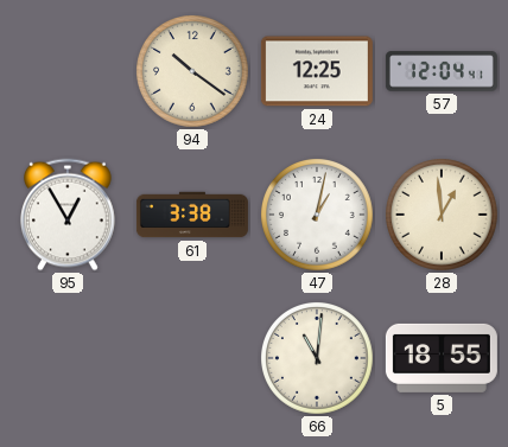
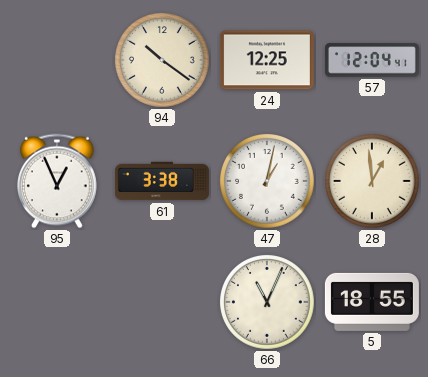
95: 12:55 -> 12:56
66: 11:01 -> 11:04
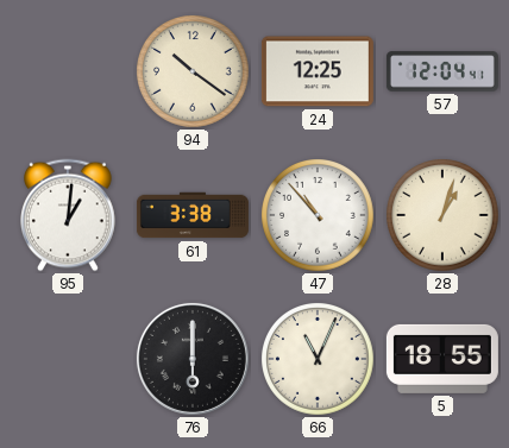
95: 12:56 -> 1:01
47: 1:02 -> 10:53
28: 12:59 -> 1:03
76: none -> 6:00
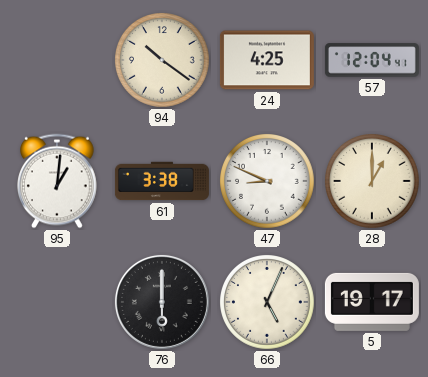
24: 12:25 -> 4:25
47: 10:53 -> 8:49
28: 1:03 -> 1:00
66: 11:04 -> 5:04
5: 18:55 -> 19:17
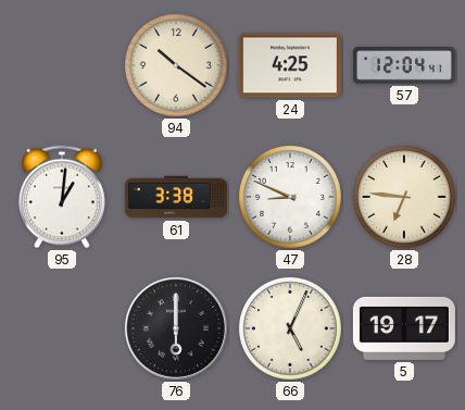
28: 1:00 -> 6:46
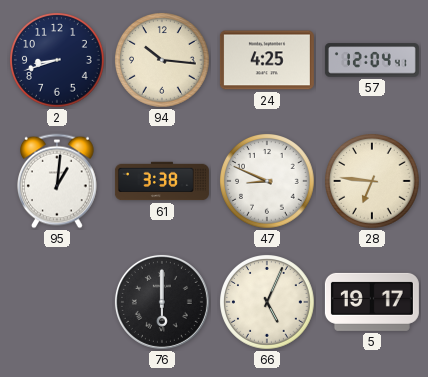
2: none -> 8:42
94: 10:21 -> 10:16
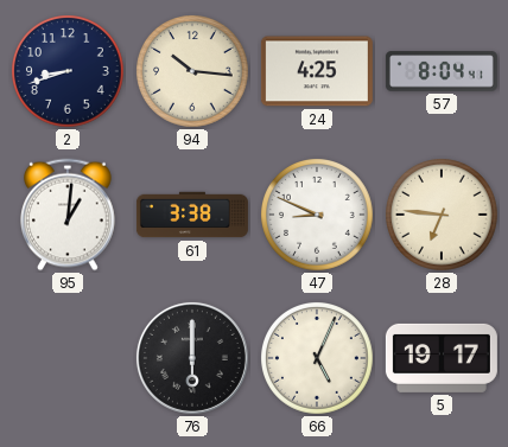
57: 12:04 -> 8:04
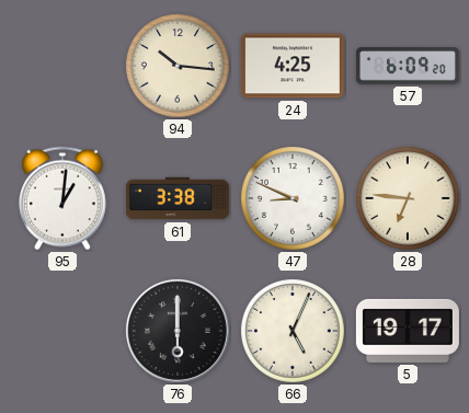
2: 8:42 -> none
57: 8:04 -> 6:09
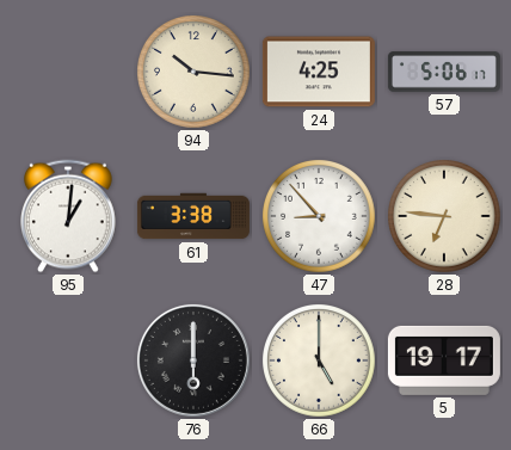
57: 6:09 -> 5:06
47: 8:49 -> 8:53
66: 5:04 -> 5:00
